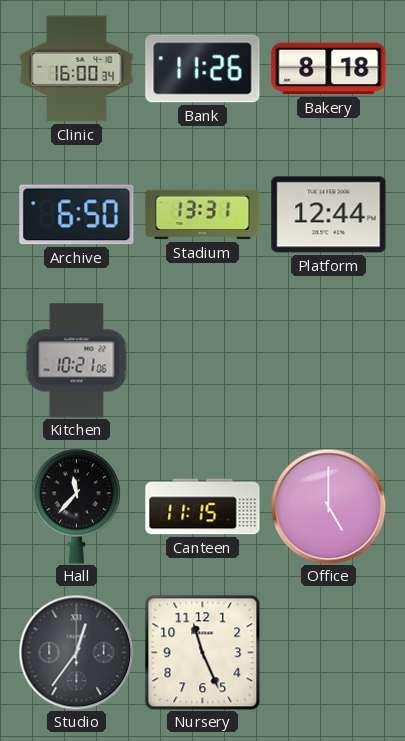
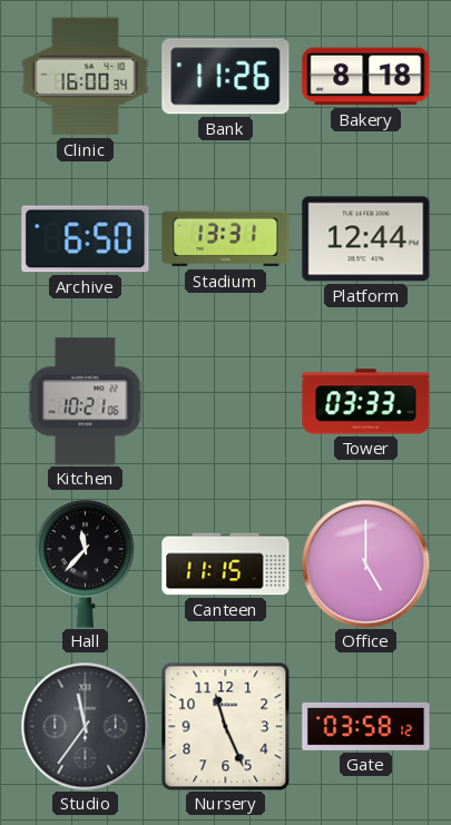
Tower: none -> 03:33
Studio: 12:36 -> 11:36
Gate: none -> 03:58
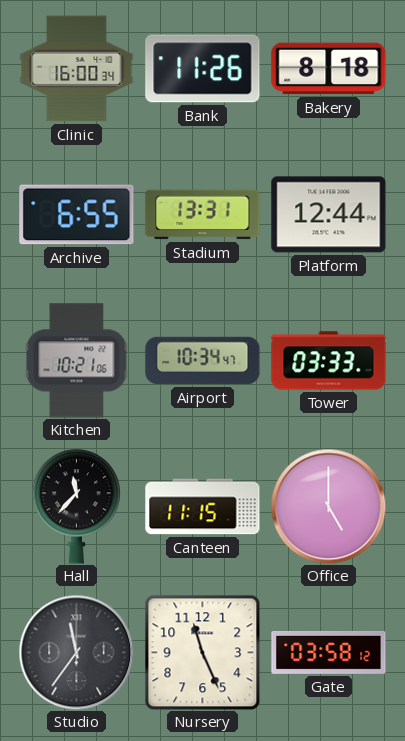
Archive: 6:50 -> 6:55
Airport: none -> 10:34
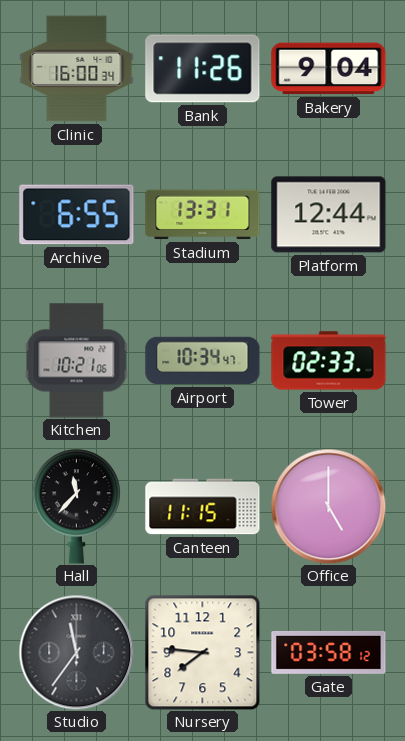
Bakery: 8:18 -> 9:04
Tower: 03:33 -> 02:33
Nursery: 11:26 -> 7:46
